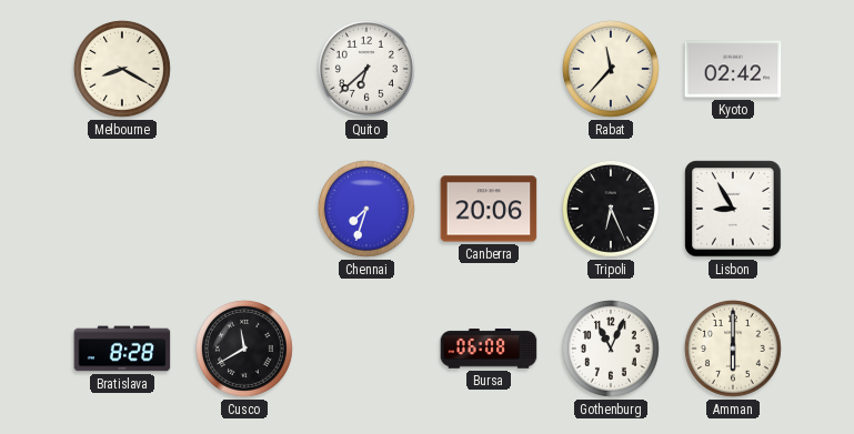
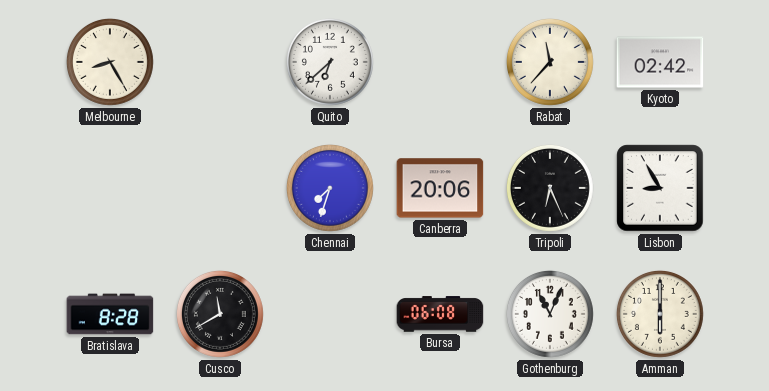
Melbourne: 8:20 -> 8:25
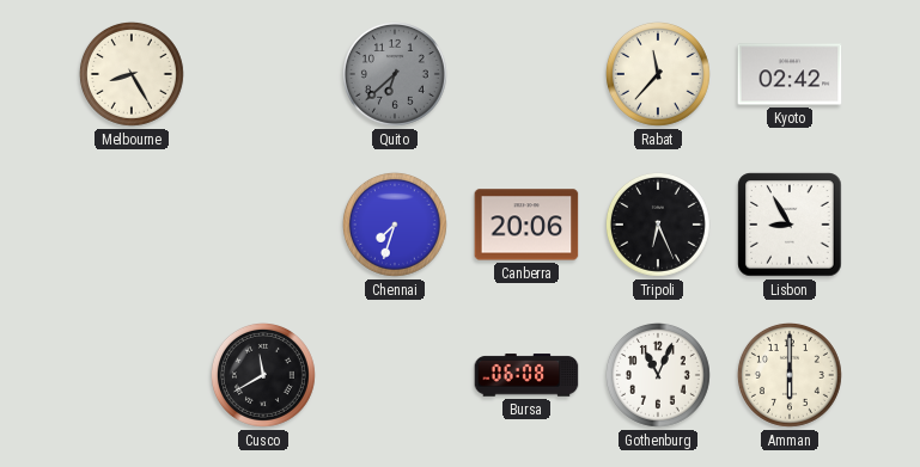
Quito dial: white -> grey
Bratislava: 8:28 -> none
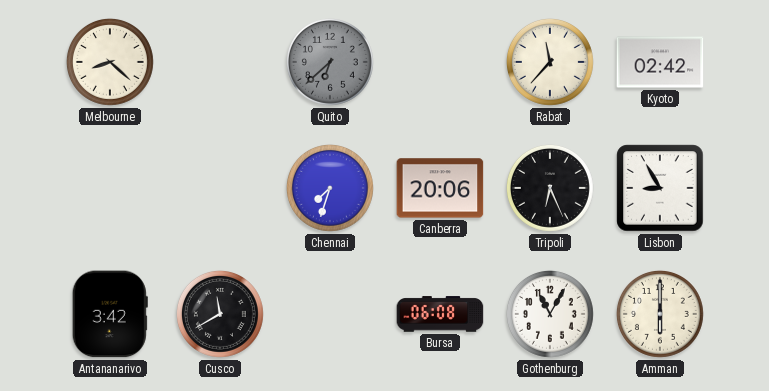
Melbourne: 8:25 -> 8:22
Antananarivo: none -> 3:42
Gothenburg: 11:04 -> 11:05
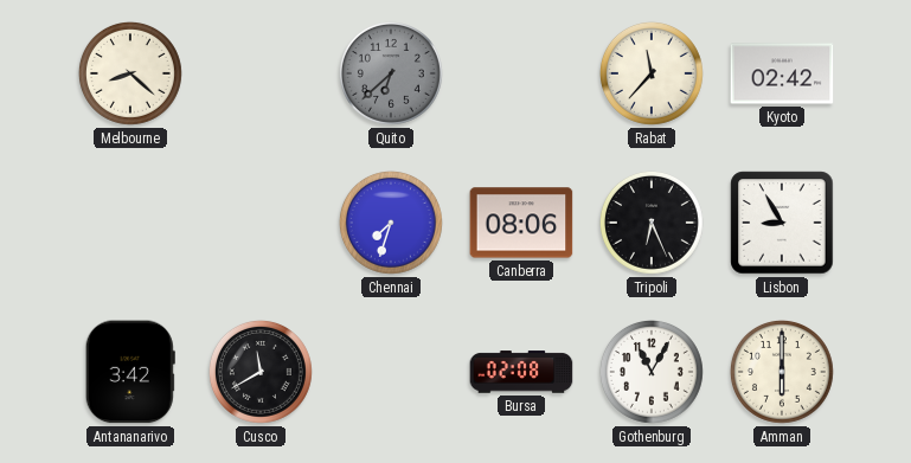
Canberra: 20:06 -> 08:06
Bursa: 06:08 -> 02:08
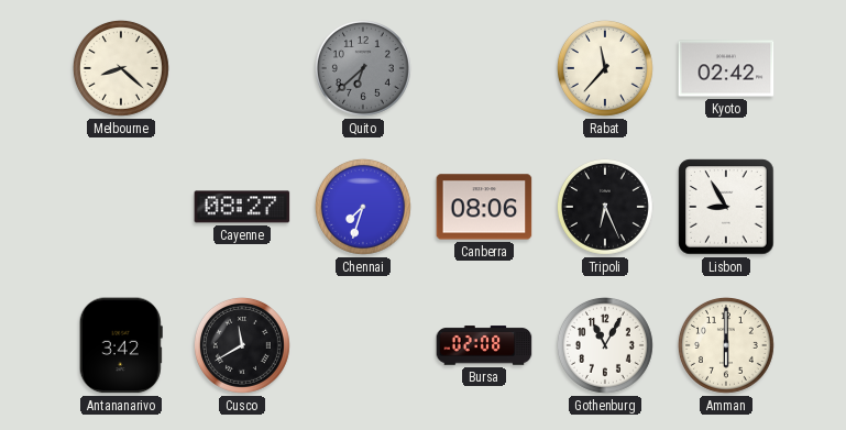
Cayenne: none -> 08:27
